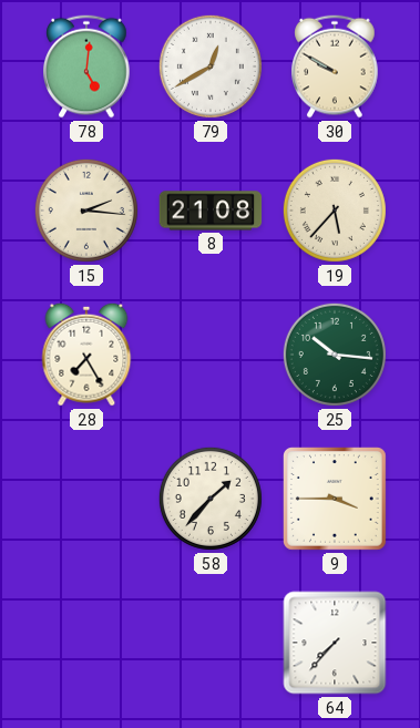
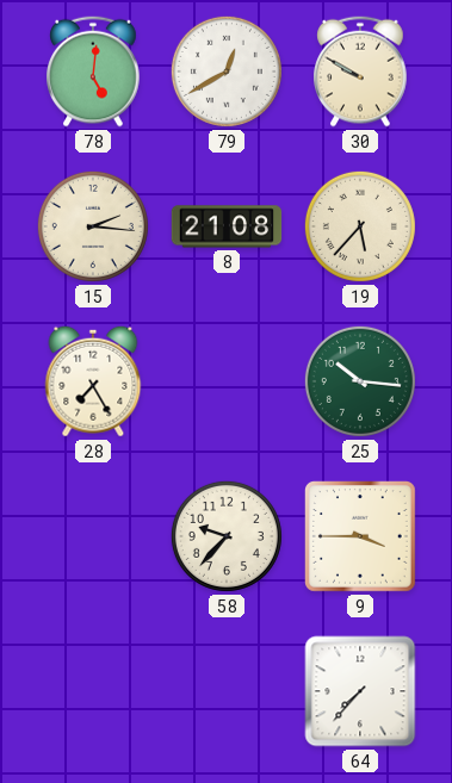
58: 1:37 -> 9:37
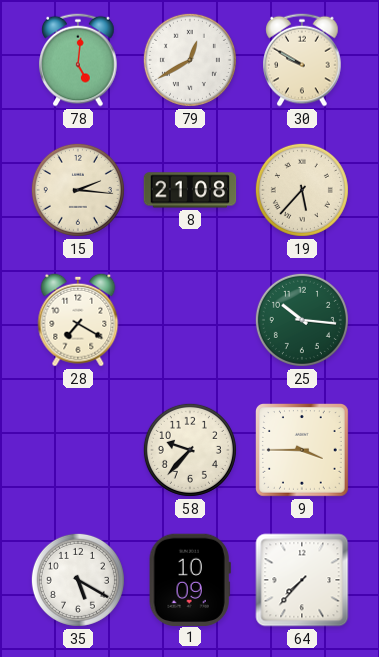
28: 7:25 -> 7:20
35: none -> 5:20
1: none -> 10:09
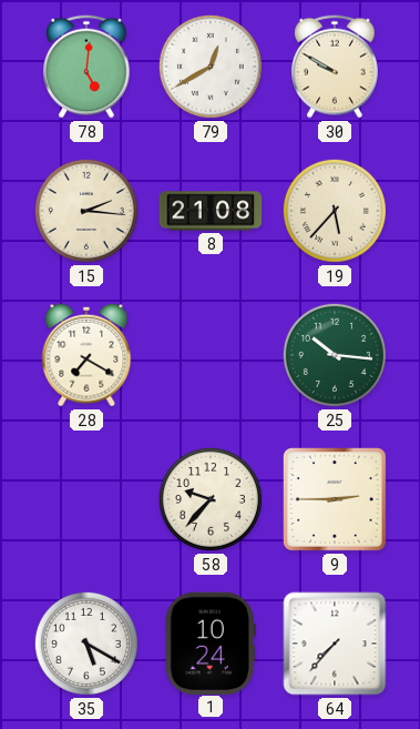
9: 3:45 -> 2:45
1: 10:09 -> 10:24
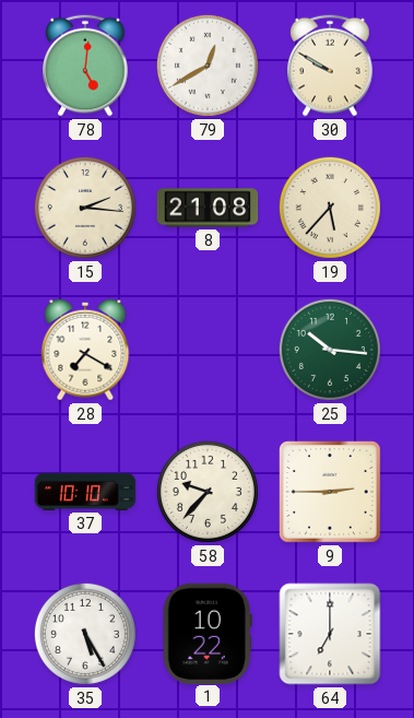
37: none -> 10:10
35: 5:20 -> 5:25
1: 10:24 -> 10:22
64: 7:37 -> 7:00
